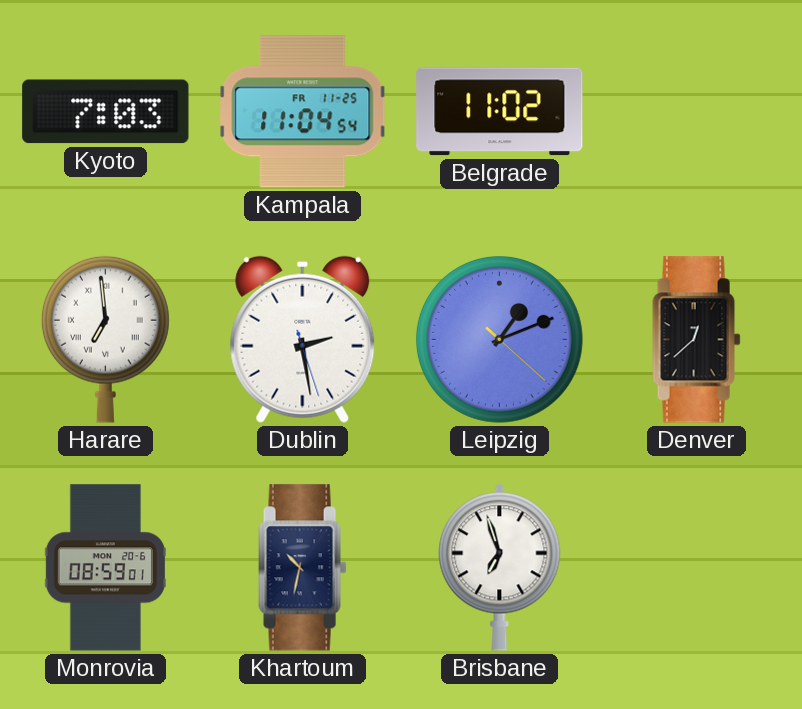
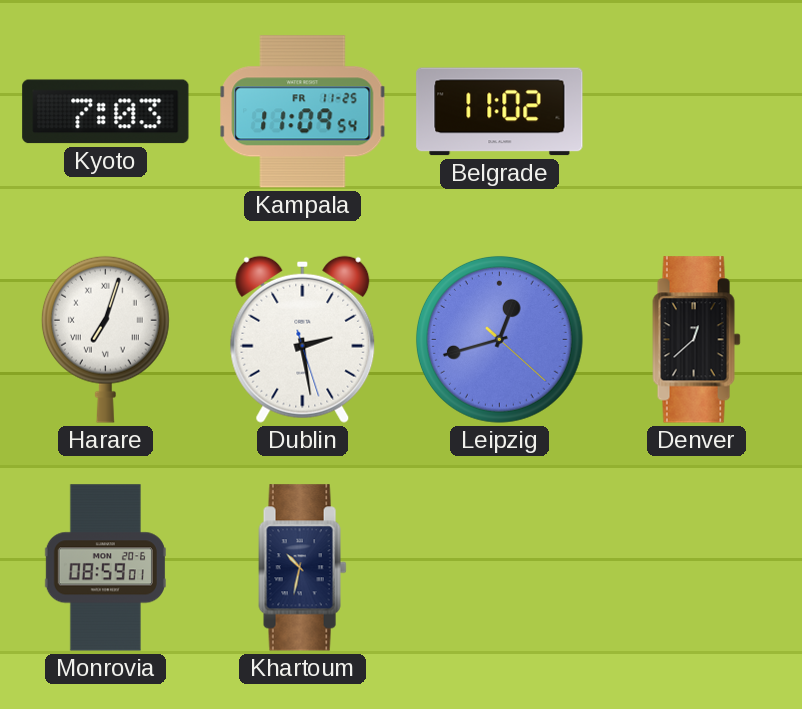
Kampala: 11:04 -> 11:09
Harare: 6:59 -> 7:03
Leipzig: 1:11 -> 12:42
Brisbane: 6:57 -> none
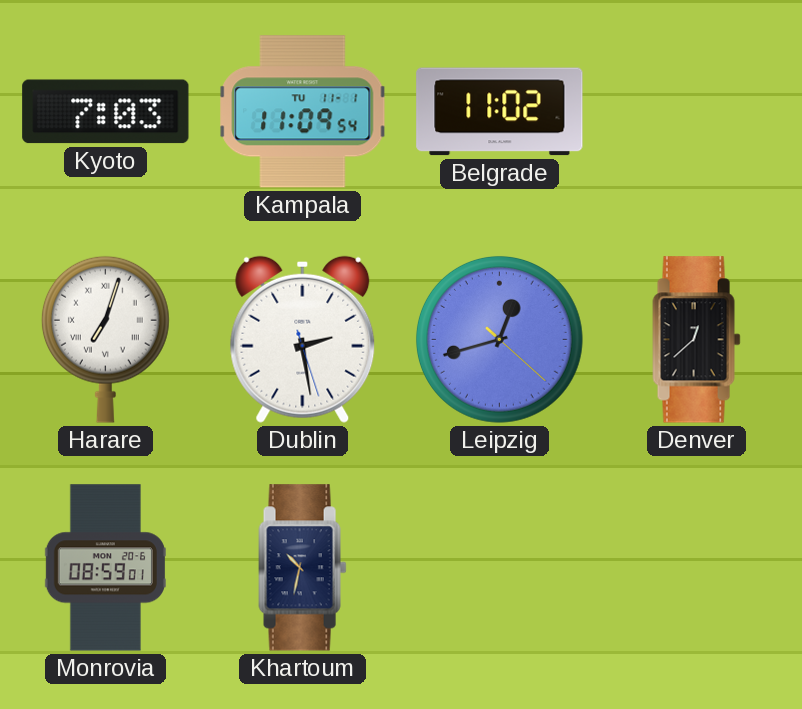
Kampala date: FR 11-25 -> TU 11-1
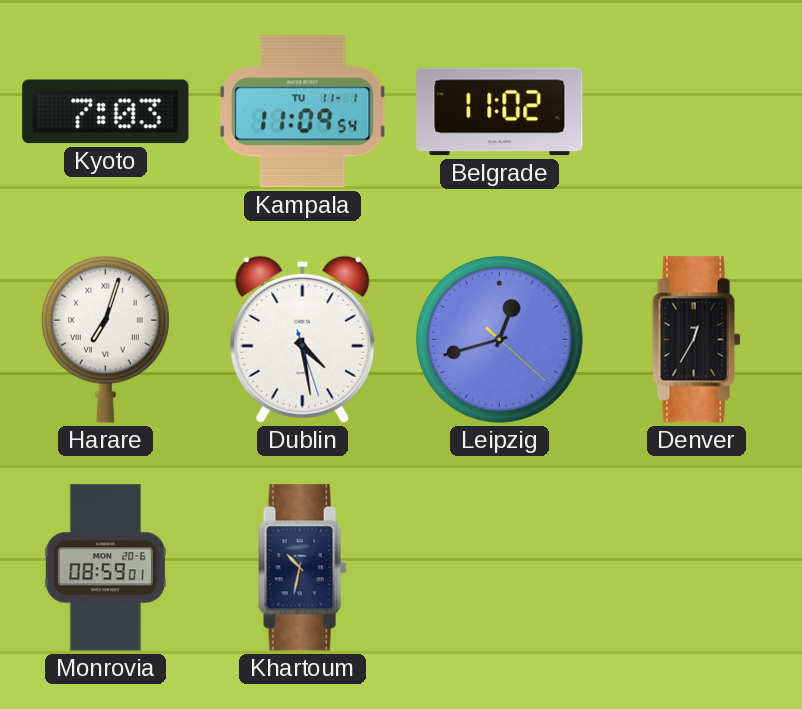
Dublin: 2:28 -> 4:28
Denver: 12:38 -> 12:35
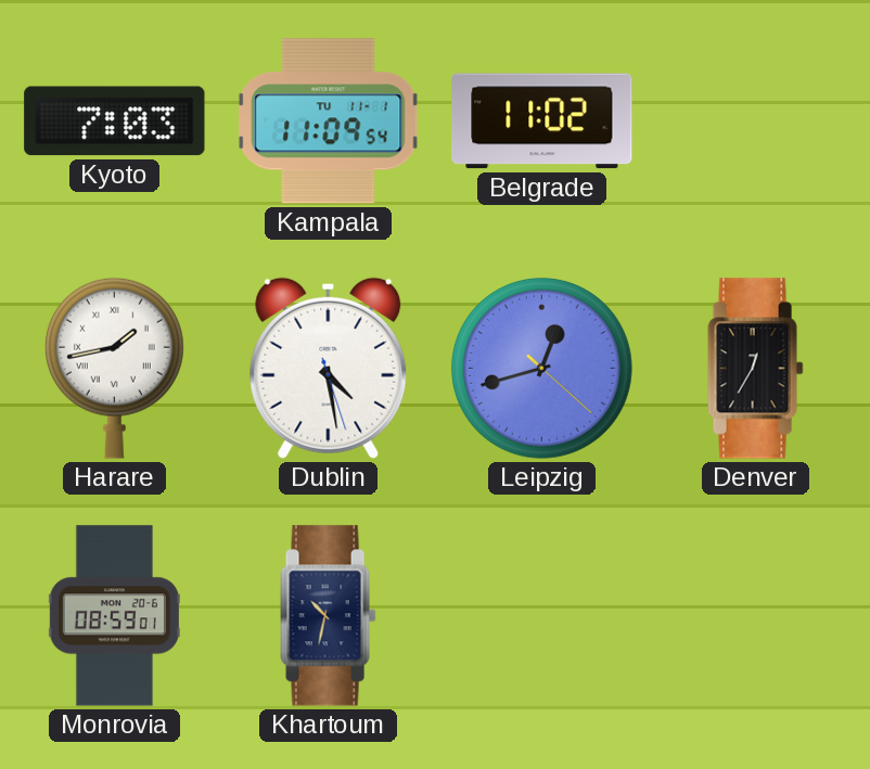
Harare: 7:03 -> 1:43
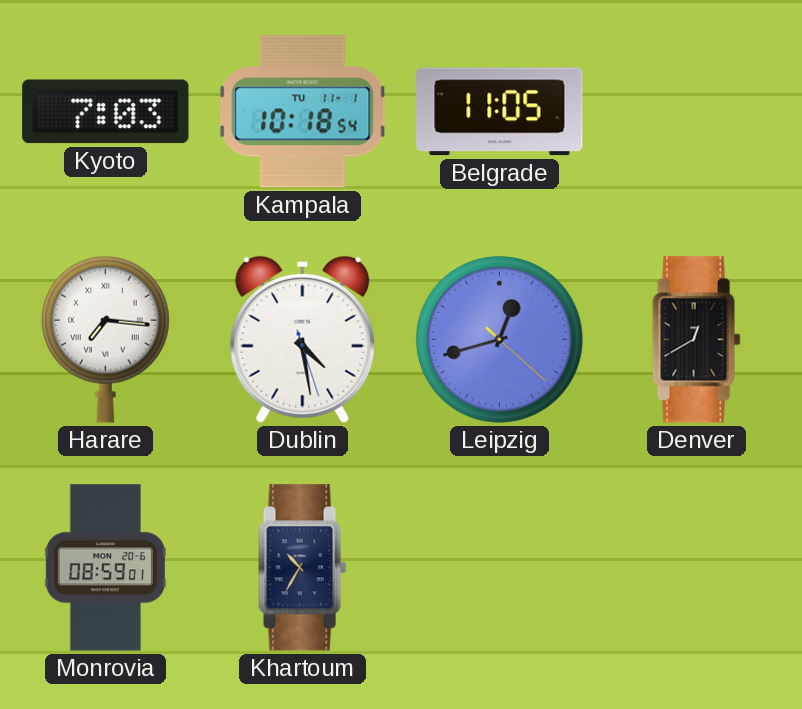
Kampala: 11:09 -> 10:18
Belgrade: 11:02 -> 11:05
Harare: 1:43 -> 7:16
Denver: 12:35 -> 12:40
Khartoum: 10:32 -> 10:35
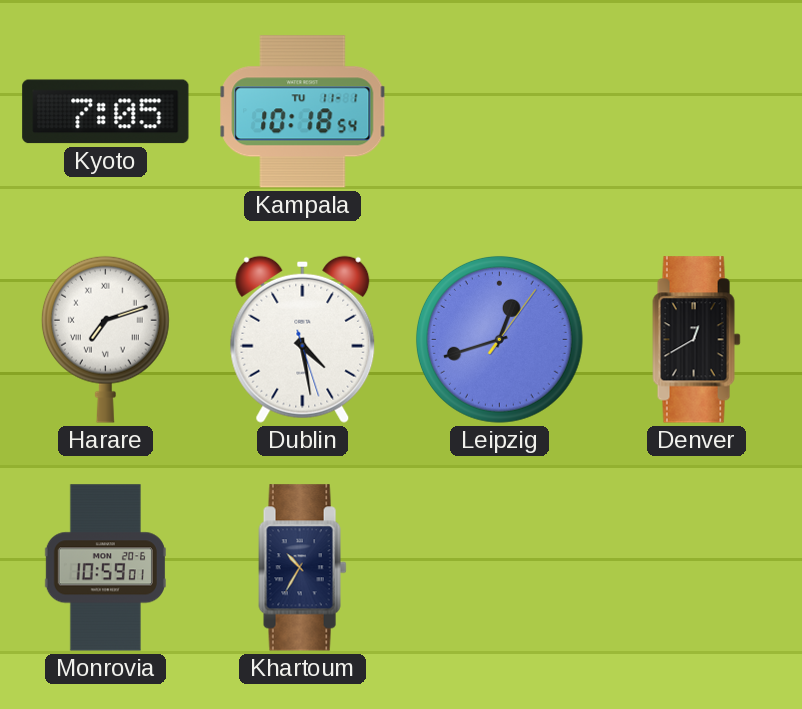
Kyoto: 7:03 -> 7:05
Belgrade: 11:05 -> none
Harare: 7:16 -> 7:12
Leipzig: 12:42:22 -> 12:42:06
Monrovia: 08:59 -> 10:59
